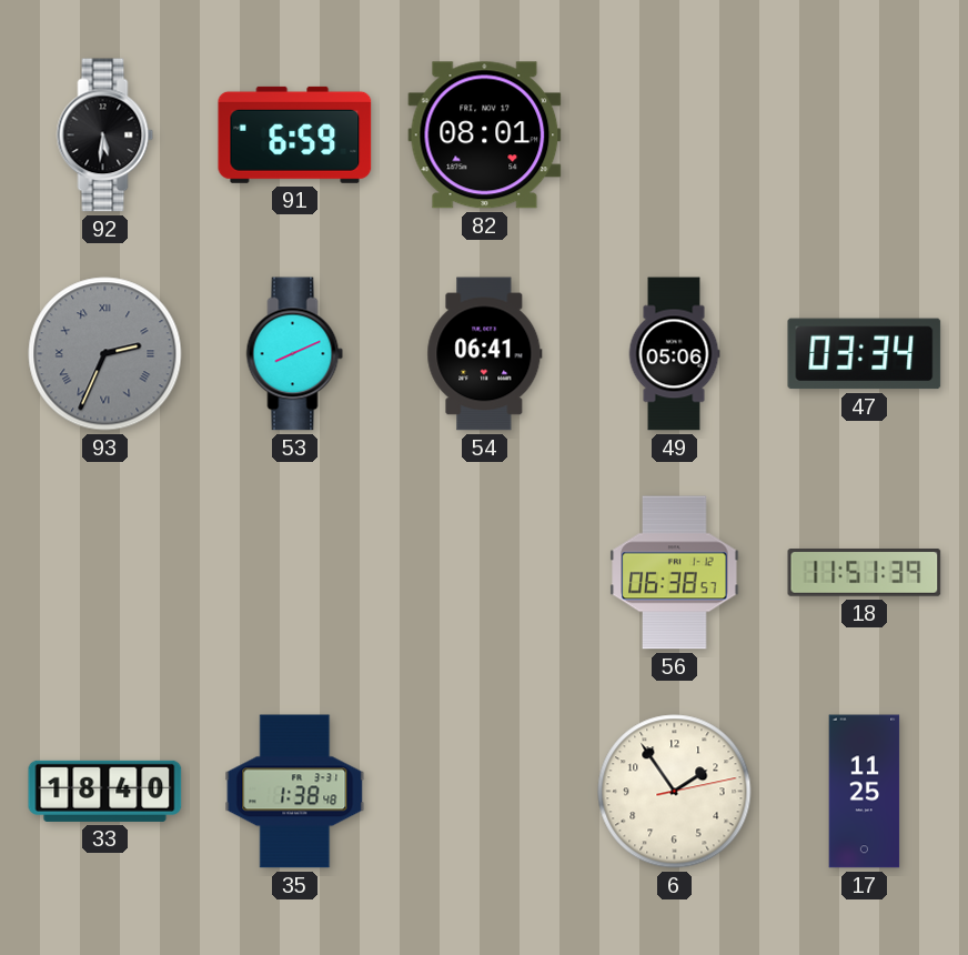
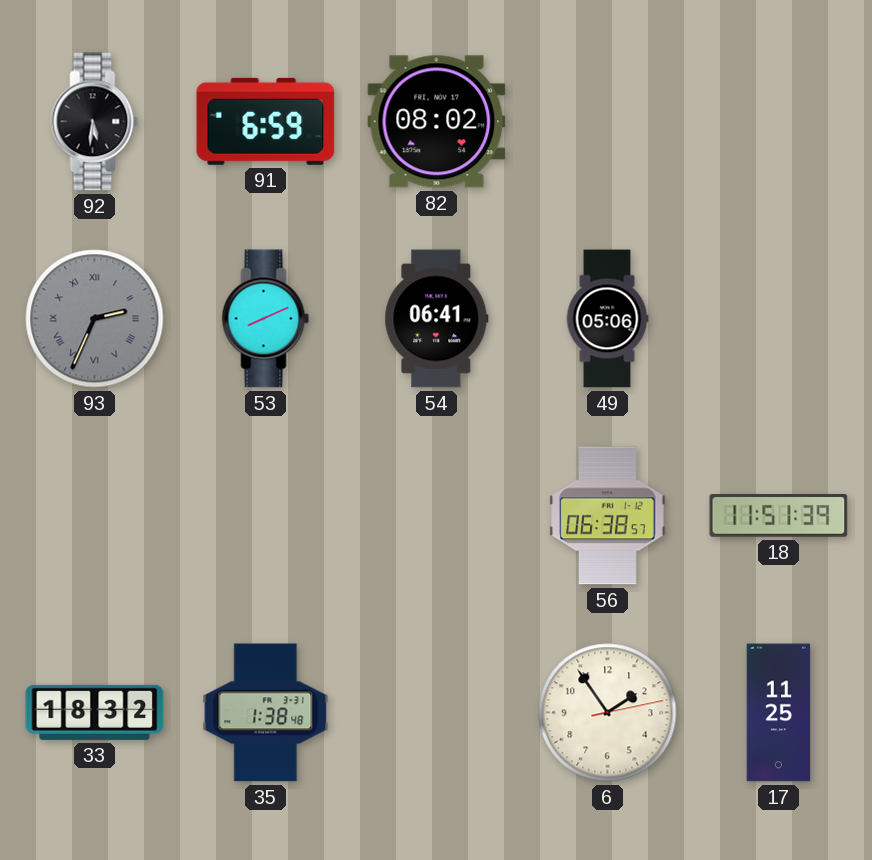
82: 08:01 -> 08:02
47: 03:34 -> none
33: 18:40 -> 18:32
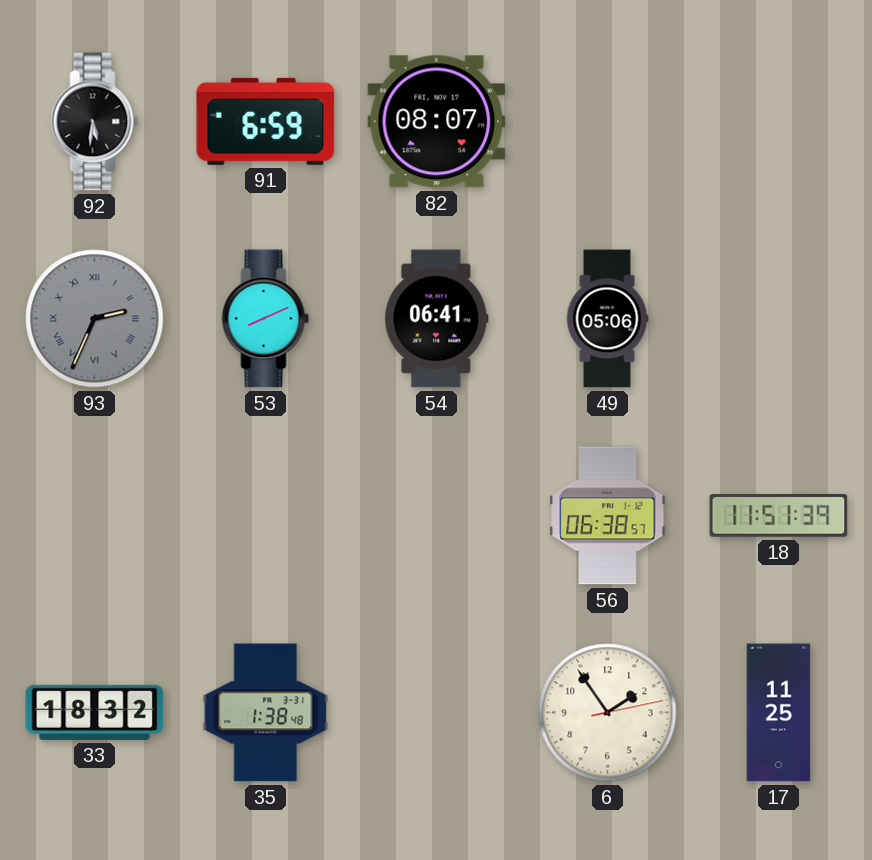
82: 08:02 -> 08:07
